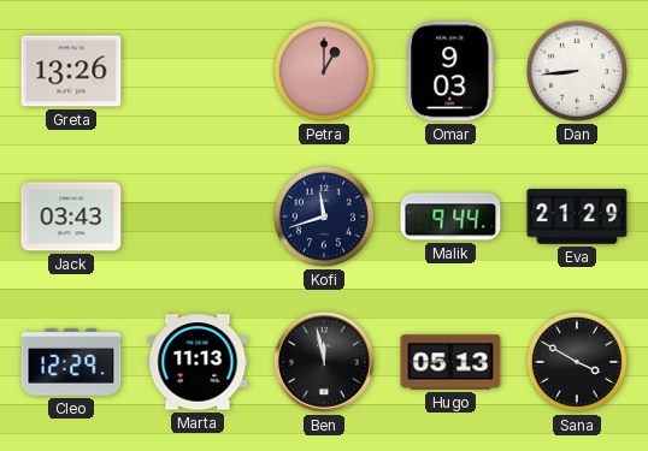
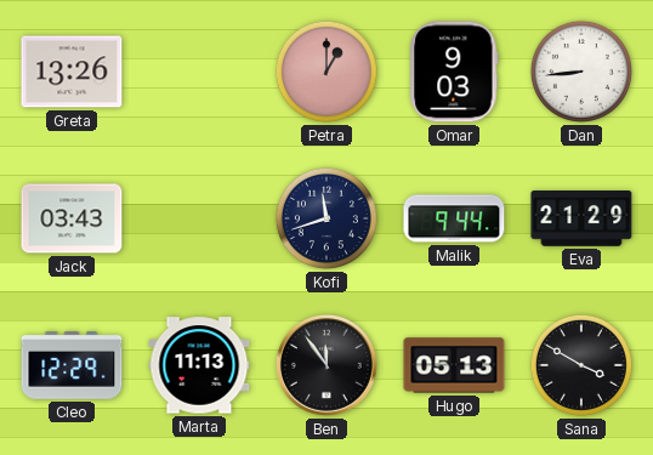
Ben: 11:58 -> 11:54
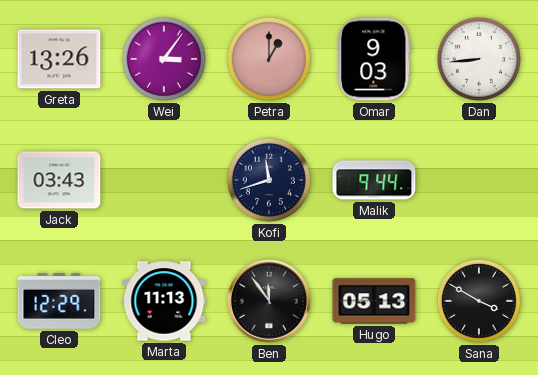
Wei: none -> 3:06
Eva: 21:29 -> none
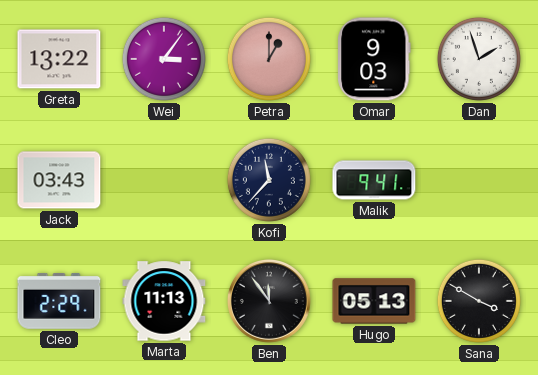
Greta: 13:26 -> 13:22
Dan: 8:44 -> 1:57
Kofi: 11:42 -> 11:37
Malik: 9:44 -> 9:41
Cleo: 12:29 -> 2:29
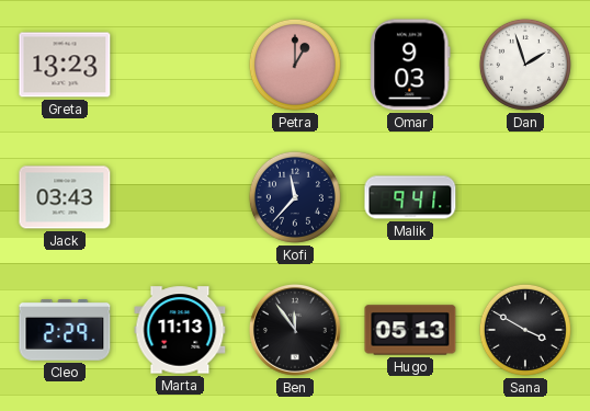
Greta: 13:22 -> 13:23
Wei: 3:06 -> none
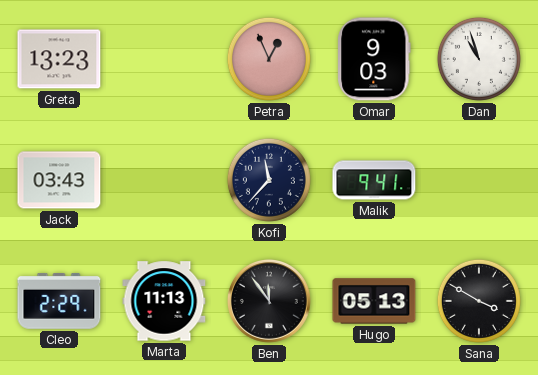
Petra: 1:00 -> 12:56
Dan: 1:57 -> 10:57
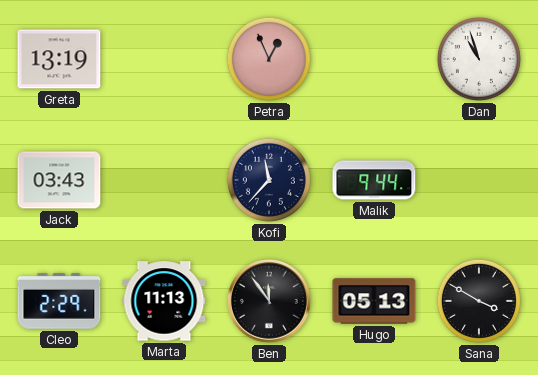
Greta: 13:23 -> 13:19
Omar: 9:03 -> none
Malik: 9:41 -> 9:44
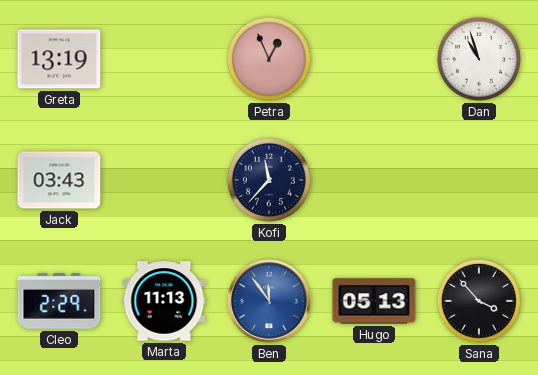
Malik: 9:44 -> none
Ben dial: black -> blue
Sana: 3:50 -> 3:53
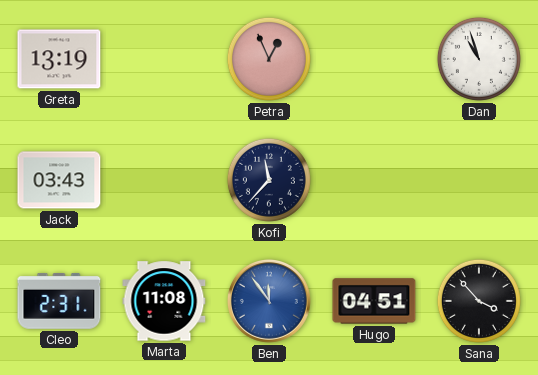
Cleo: 2:29 -> 2:31
Marta: 11:13 -> 11:08
Hugo: 05:13 -> 04:51
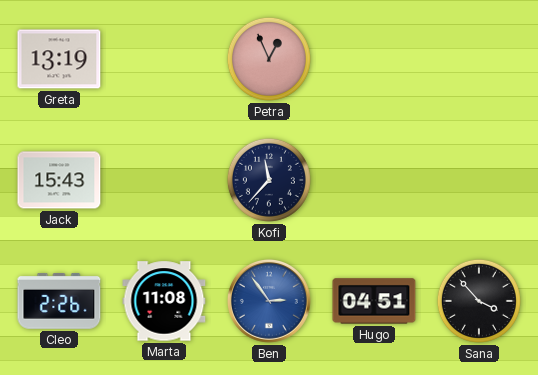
Dan: 10:57 -> none
Jack: 03:43 -> 15:43
Cleo: 2:31 -> 2:26
Ben: 11:54 -> 2:54
